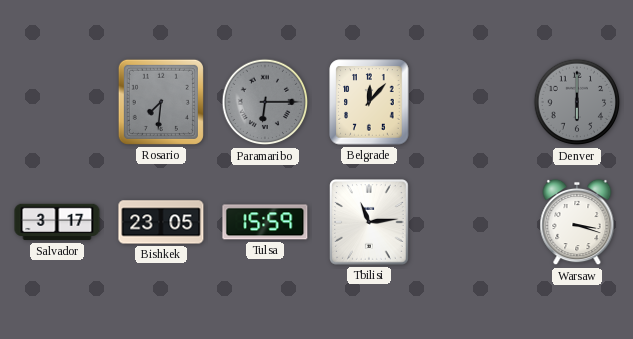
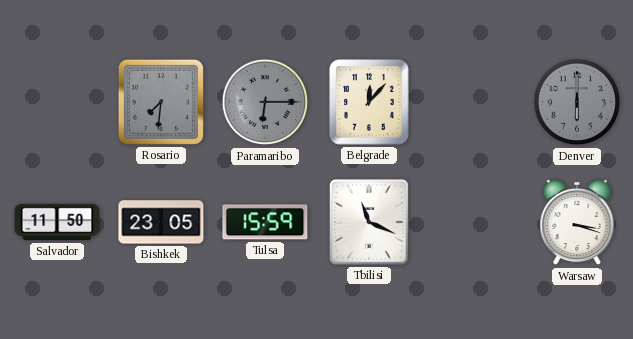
Salvador: 3:17 -> 11:50
Tbilisi: 11:14 -> 11:19
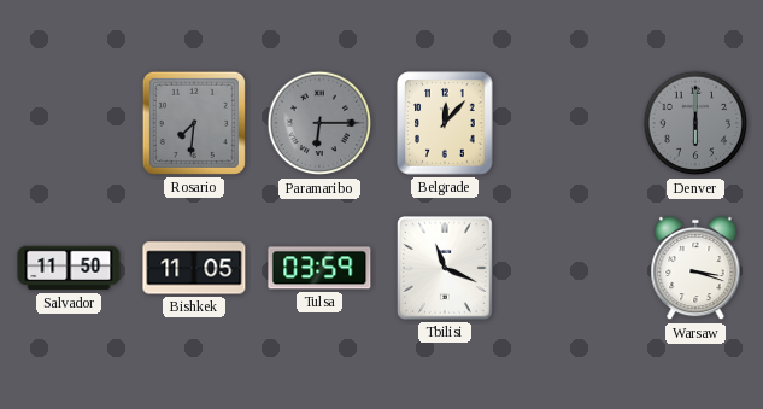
Bishkek: 23:05 -> 11:05
Tulsa: 15:59 -> 03:59
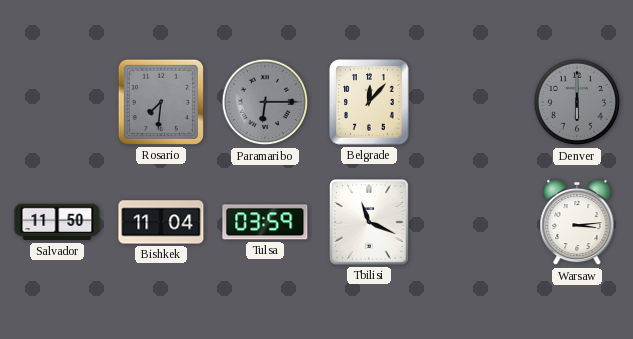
Bishkek: 11:05 -> 11:04
Warsaw: 3:18 -> 3:14
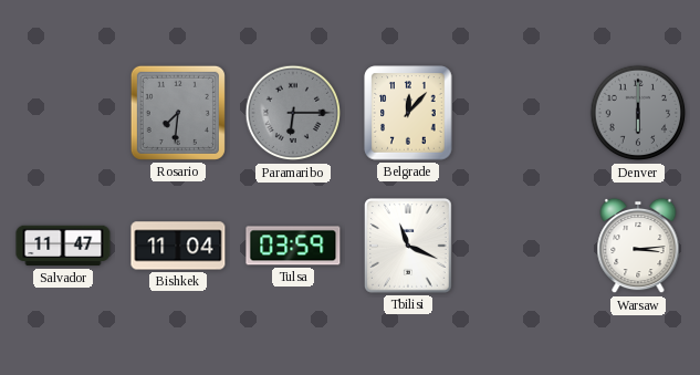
Salvador: 11:50 -> 11:47
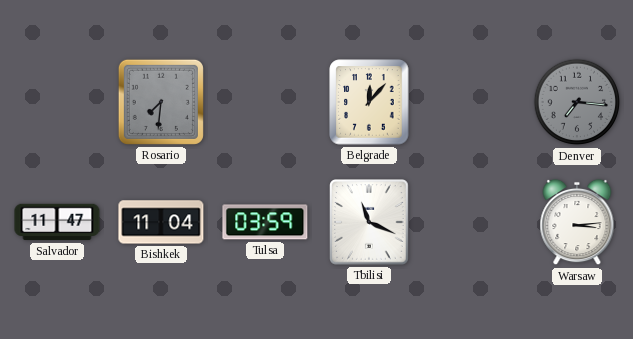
Paramaribo: 6:15 -> none
Denver: 6:00 -> 7:16
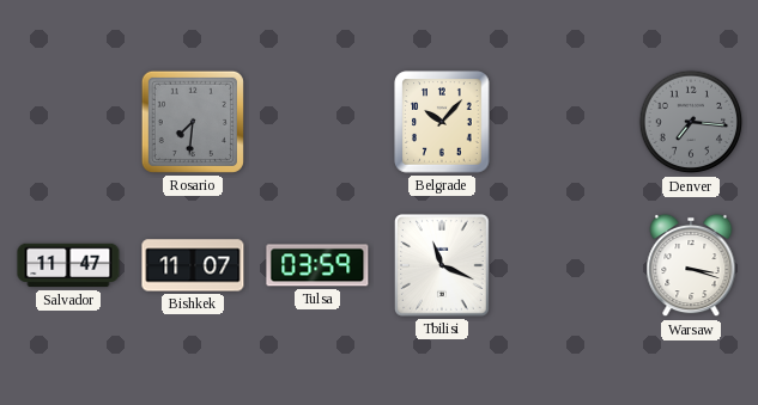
Belgrade: 12:07 -> 10:07
Bishkek: 11:04 -> 11:07
Warsaw: 3:14 -> 3:18
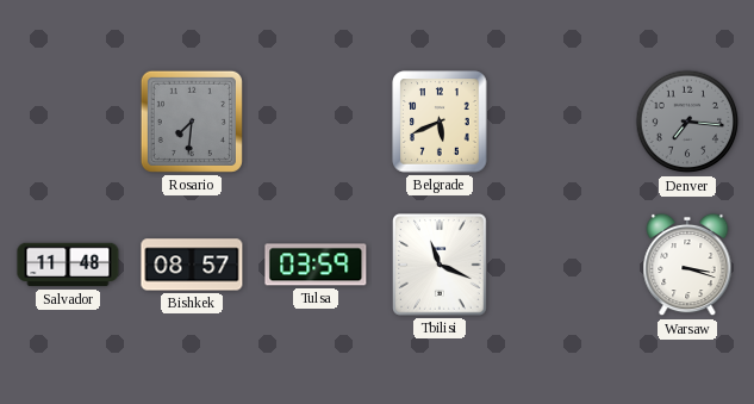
Belgrade: 10:07 -> 5:41
Salvador: 11:47 -> 11:48
Bishkek: 11:07 -> 08:57
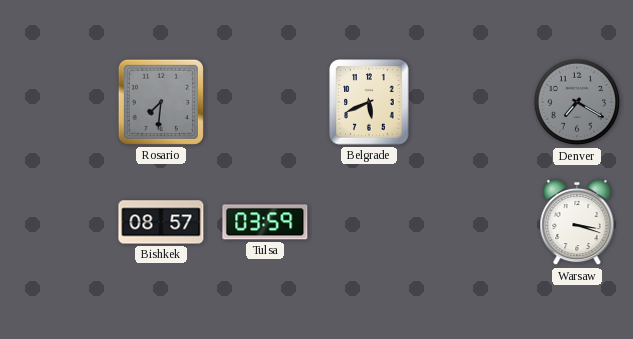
Denver: 7:16 -> 7:20
Salvador: 11:48 -> none
Tbilisi: 11:19 -> none
